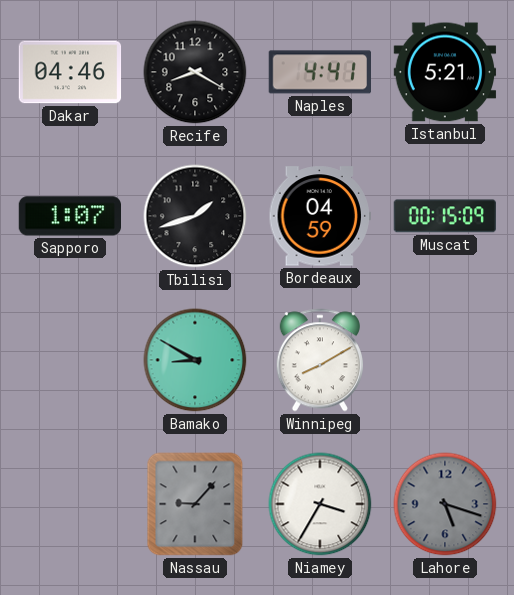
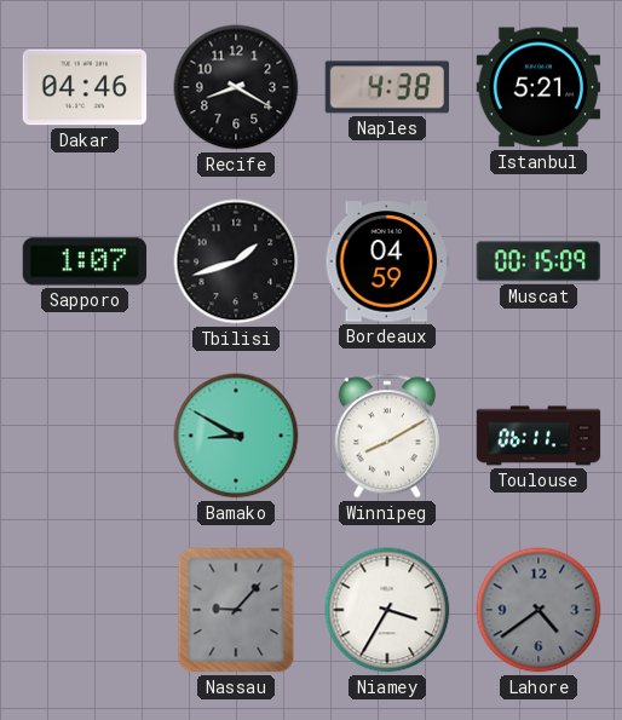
Naples: 4:41 -> 4:38
Toulouse: none -> 06:11
Lahore: 5:18 -> 4:39
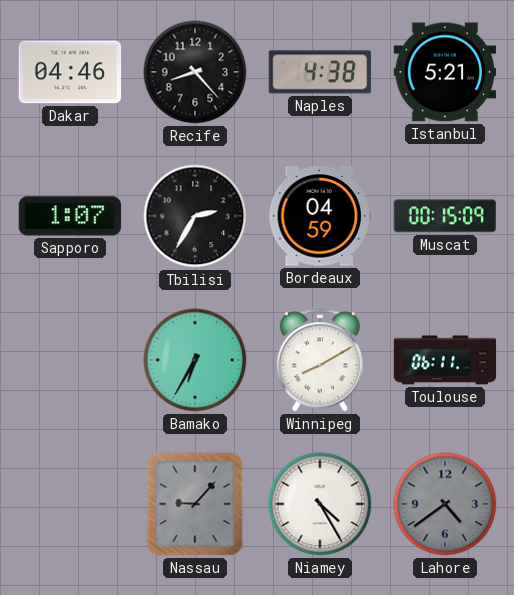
Recife: 8:20 -> 8:23
Tbilisi: 1:42 -> 2:35
Bamako: 8:50 -> 6:35
Niamey: 3:35 -> 4:25
